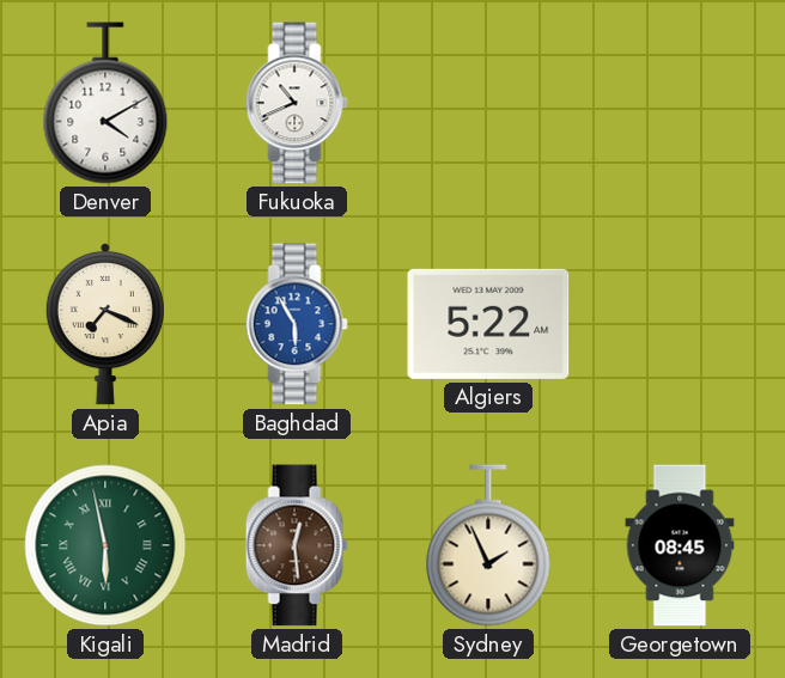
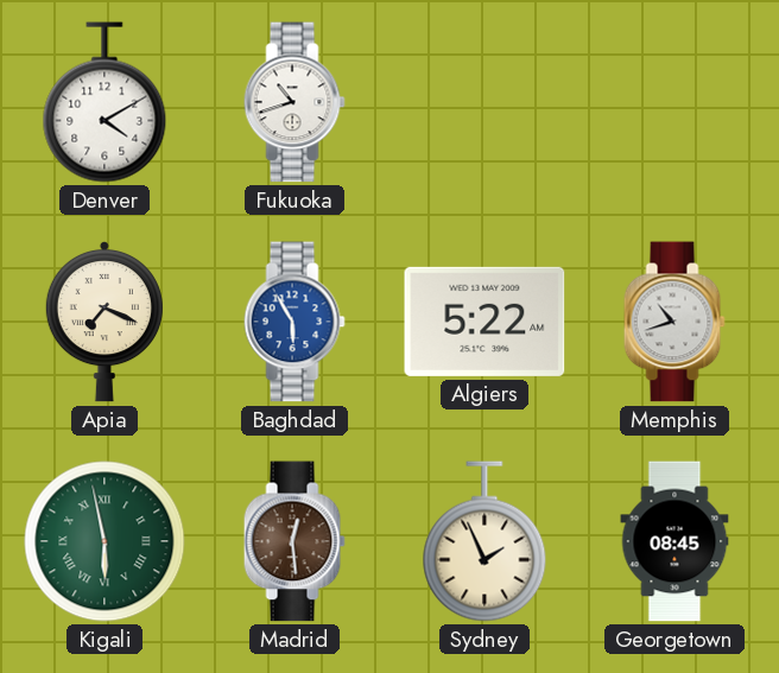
Fukuoka: 10:41 -> 10:42
Memphis: none -> 10:42
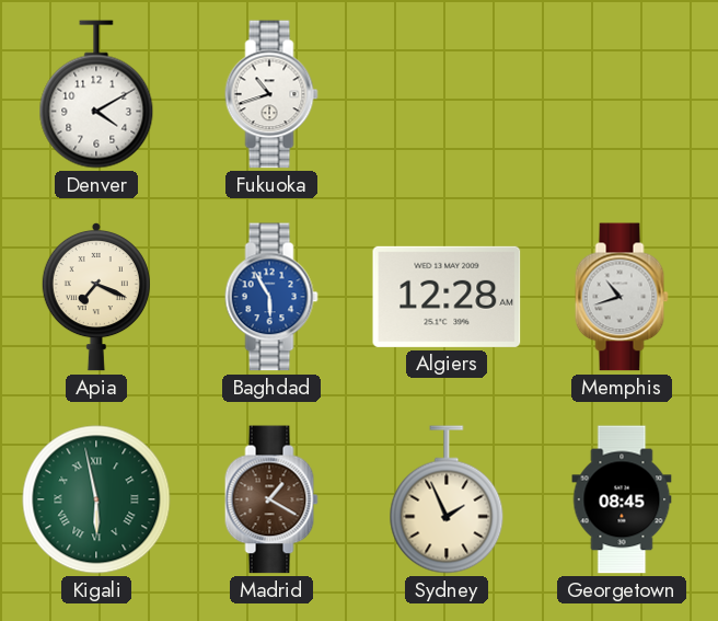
Algiers: 5:22 -> 12:28
Madrid: 12:29 -> 1:20
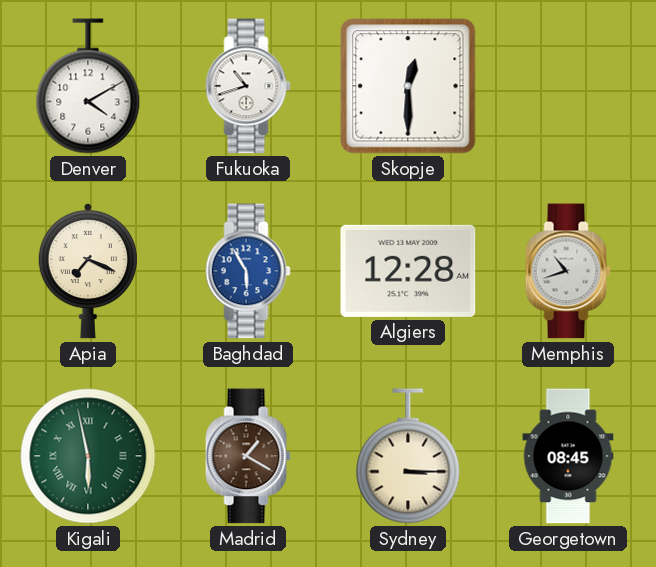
Skopje: none -> 12:30
Sydney: 1:56 -> 3:15
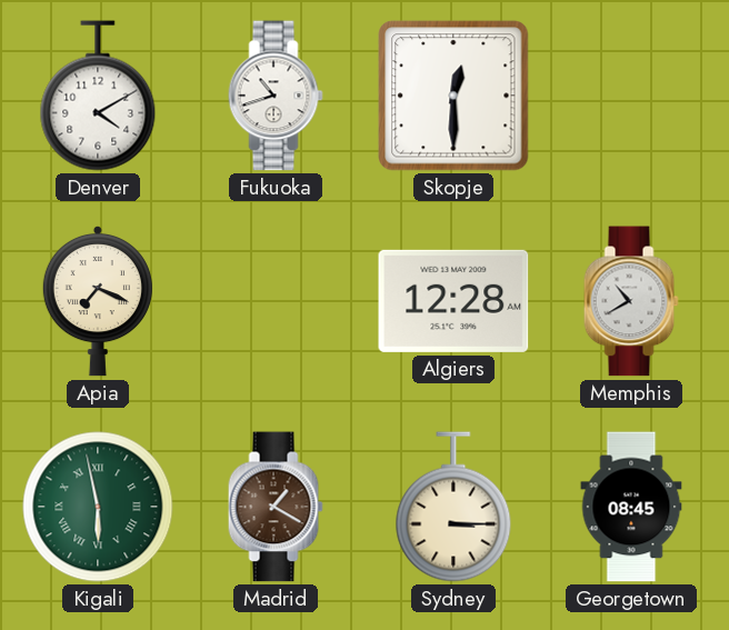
Baghdad: 5:55 -> none
Memphis: 10:42 -> 10:40
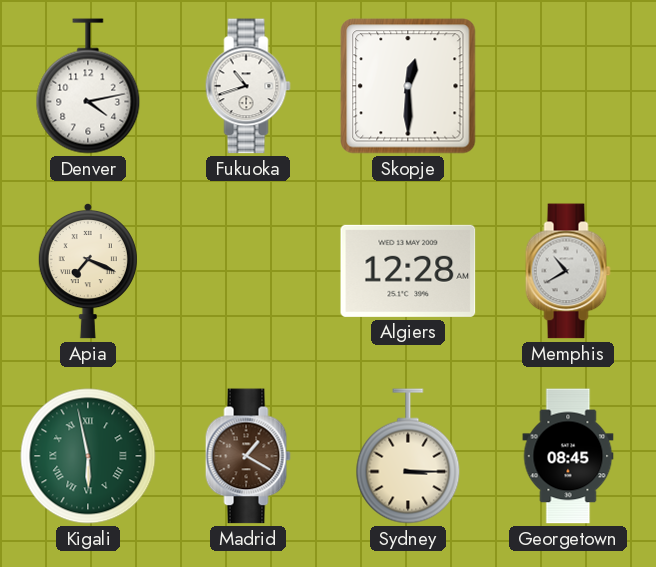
Denver: 4:10 -> 4:13
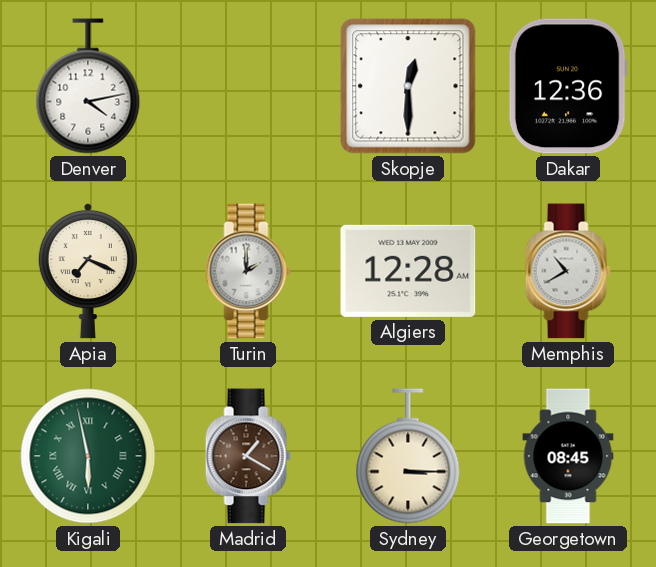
Fukuoka: 10:42 -> none
Dakar: none -> 12:36
Turin: none -> 2:00
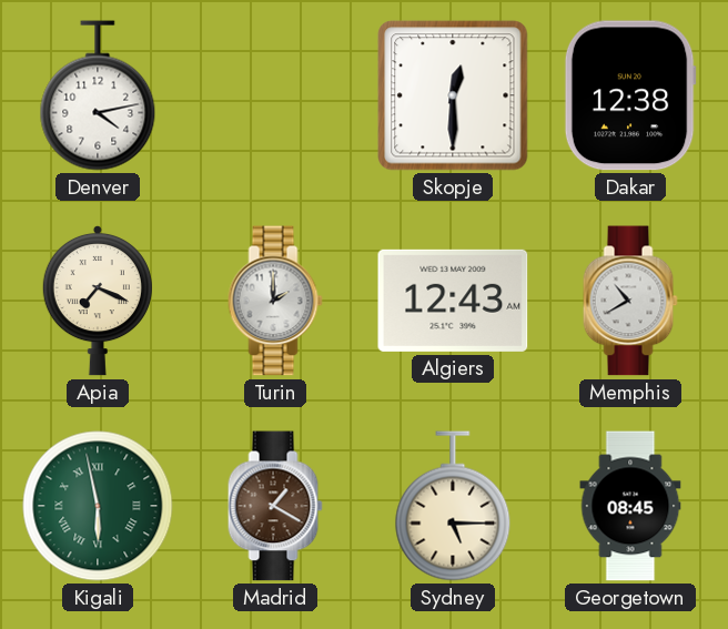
Dakar: 12:36 -> 12:38
Algiers: 12:28 -> 12:43
Sydney: 3:15 -> 5:15
